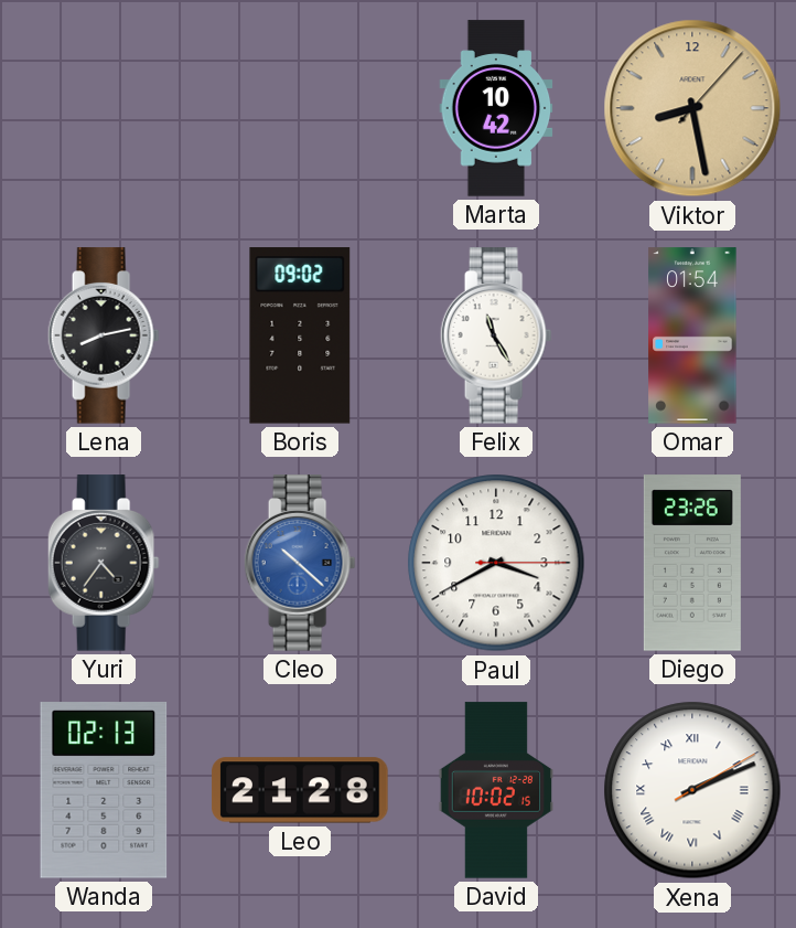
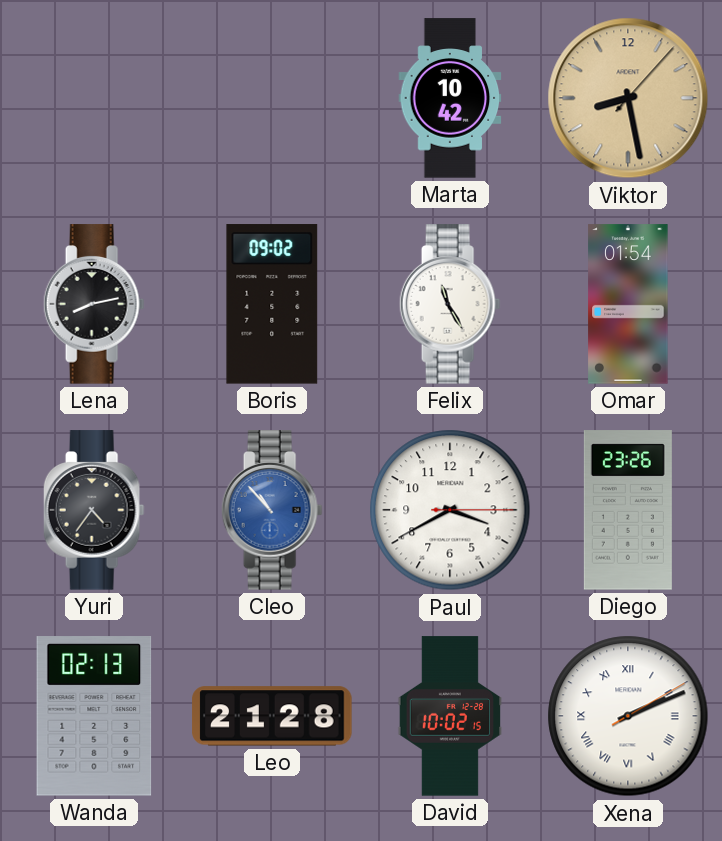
Cleo: 10:22 -> 10:53
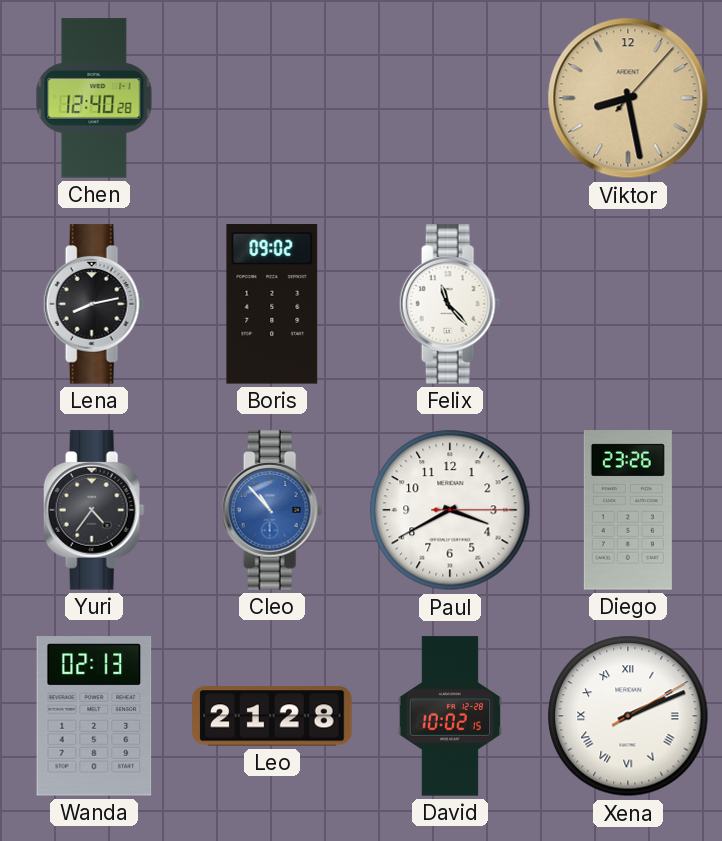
Chen: none -> 12:40
Marta: 10:42 -> none
Felix: 11:25 -> 11:23
Omar: 01:54 -> none
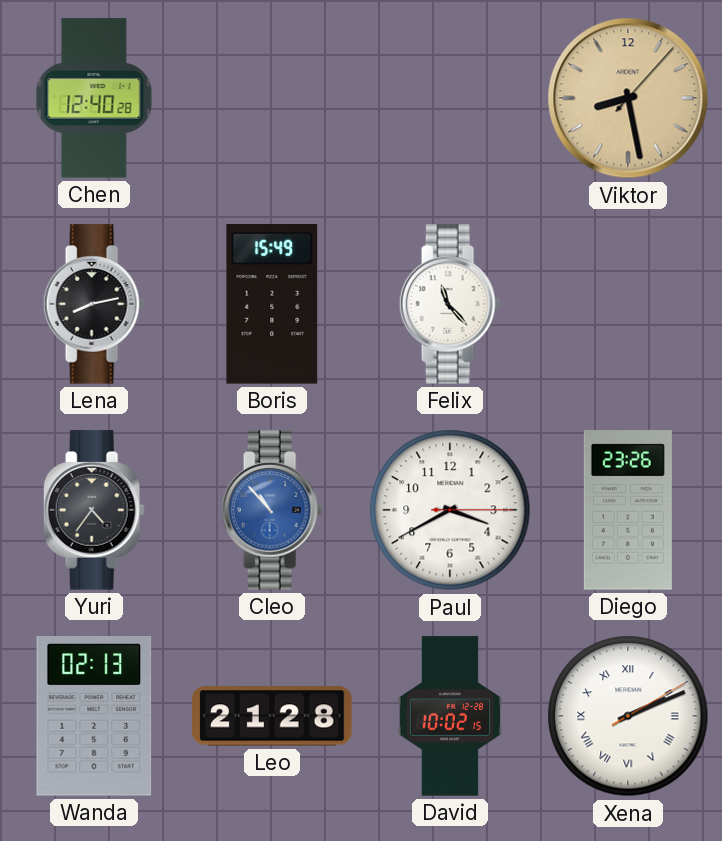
Boris: 09:02 -> 15:49
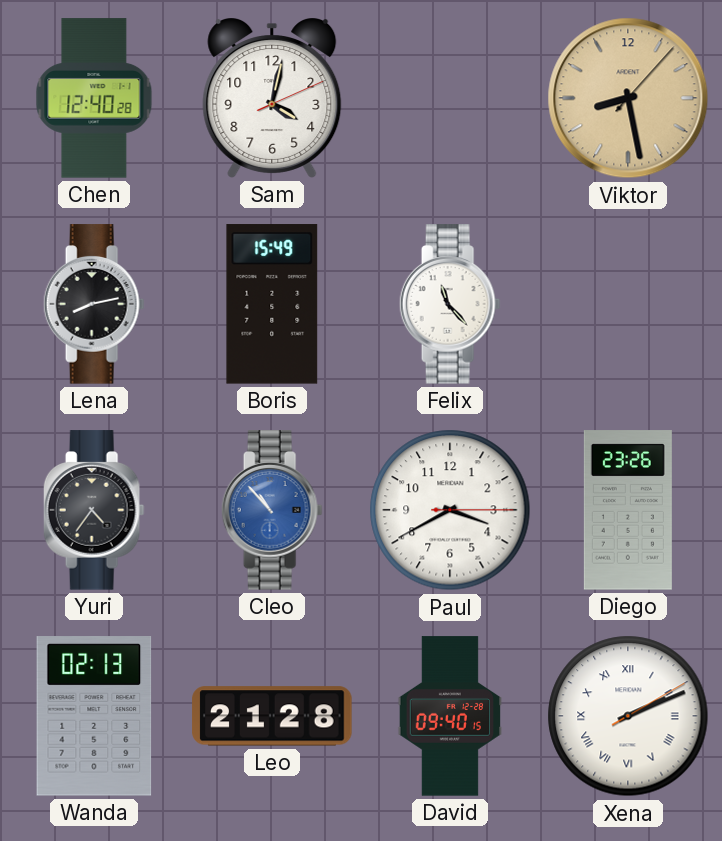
Sam: none -> 4:02
David: 10:02 -> 09:40
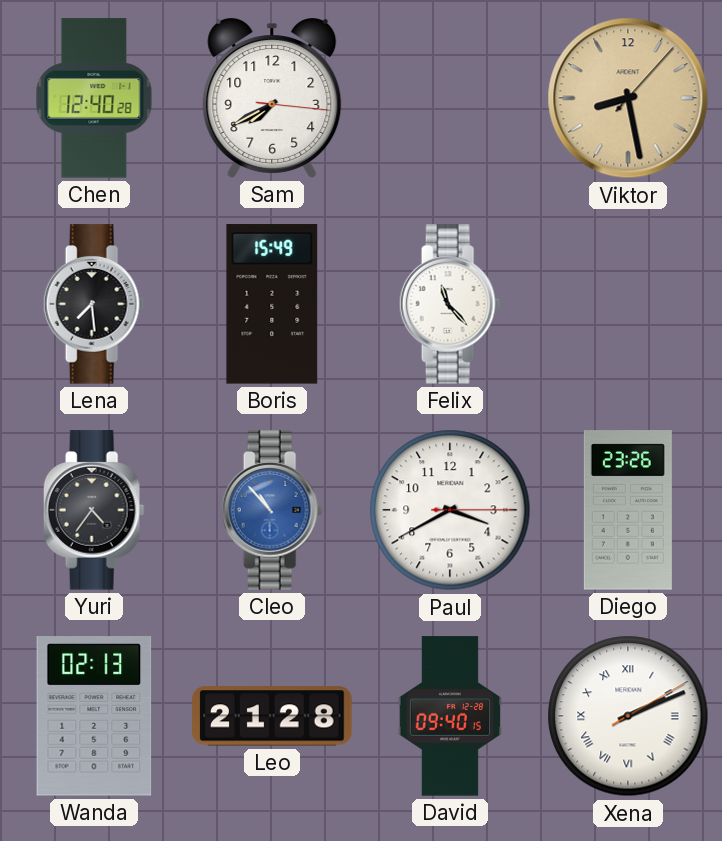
Sam: 4:02 -> 7:40
Lena: 8:13 -> 7:29
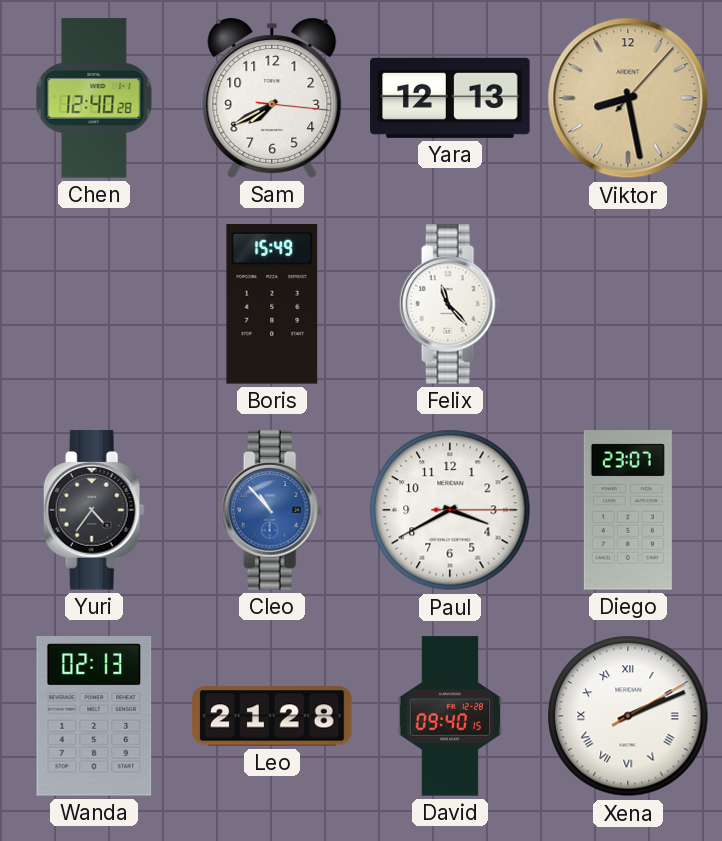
Yara: none -> 12:13
Lena: 7:29 -> none
Diego: 23:26 -> 23:07
